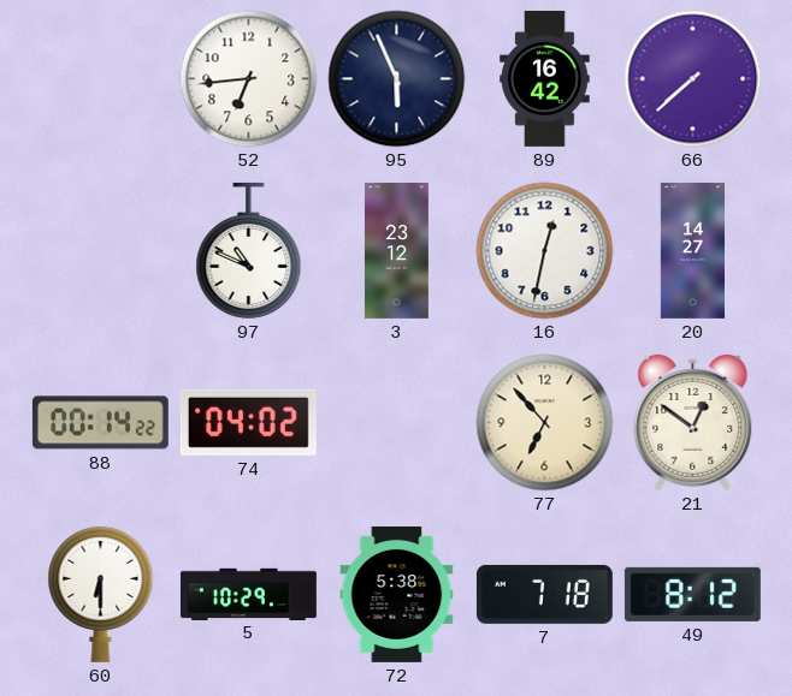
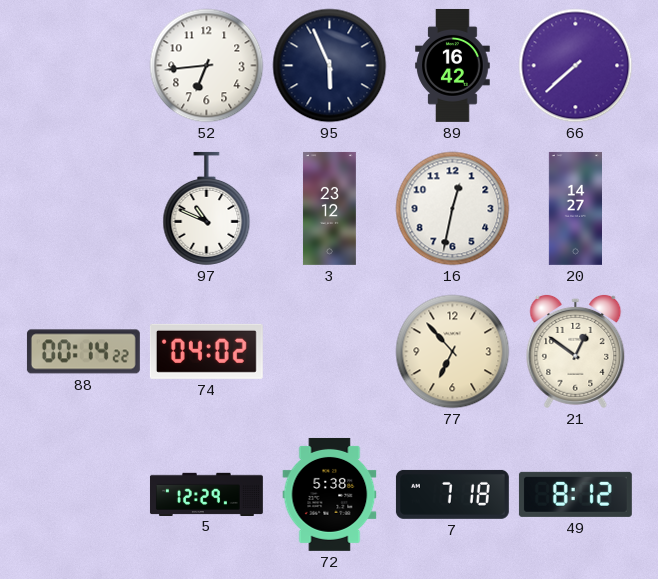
60: 6:30 -> none
5: 10:29 -> 12:29
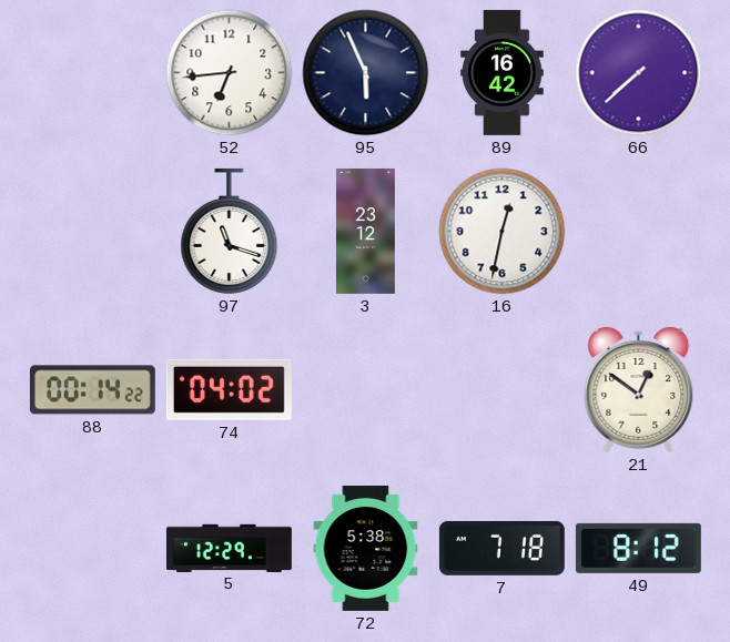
97: 10:49 -> 11:18
20: 14:27 -> none
77: 6:53 -> none
